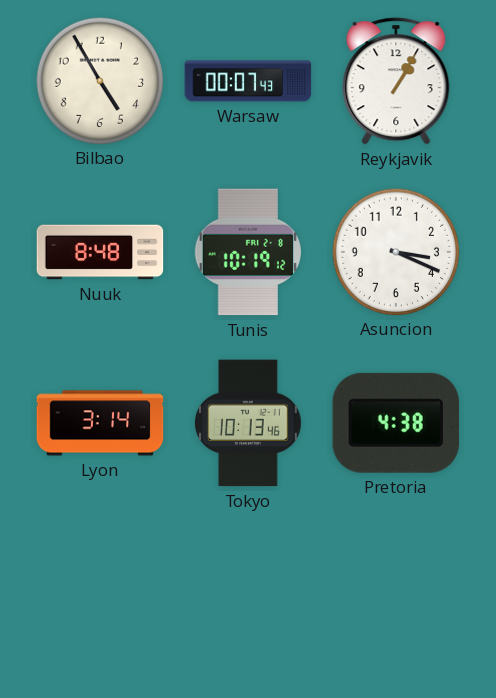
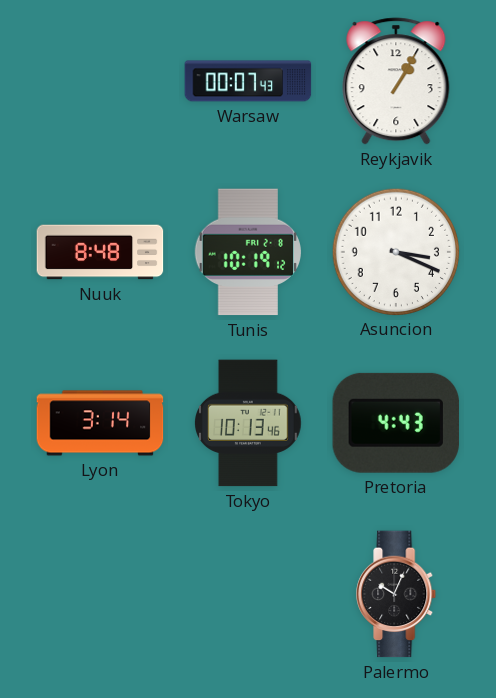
Bilbao: 4:55 -> none
Pretoria: 4:38 -> 4:43
Palermo: none -> 10:04
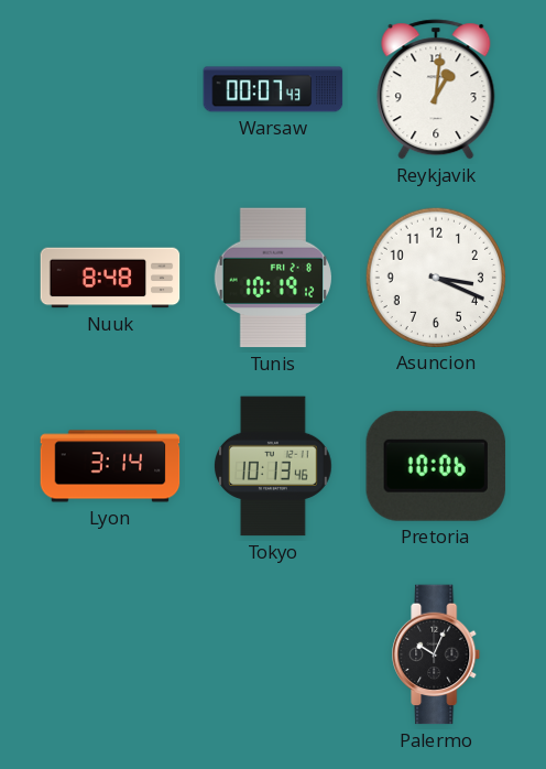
Reykjavik: 1:05 -> 1:01
Pretoria: 4:43 -> 10:06
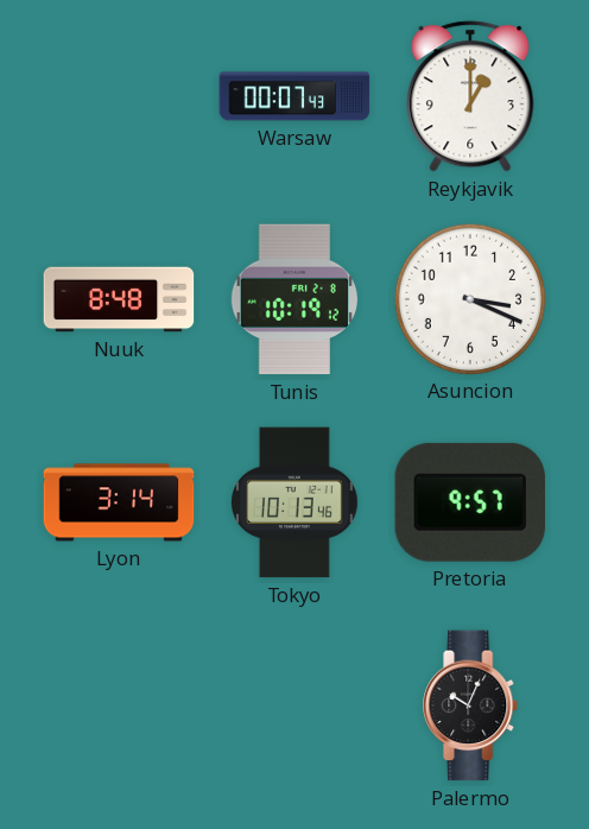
Reykjavik: 1:01 -> 1:00
Pretoria: 10:06 -> 9:57
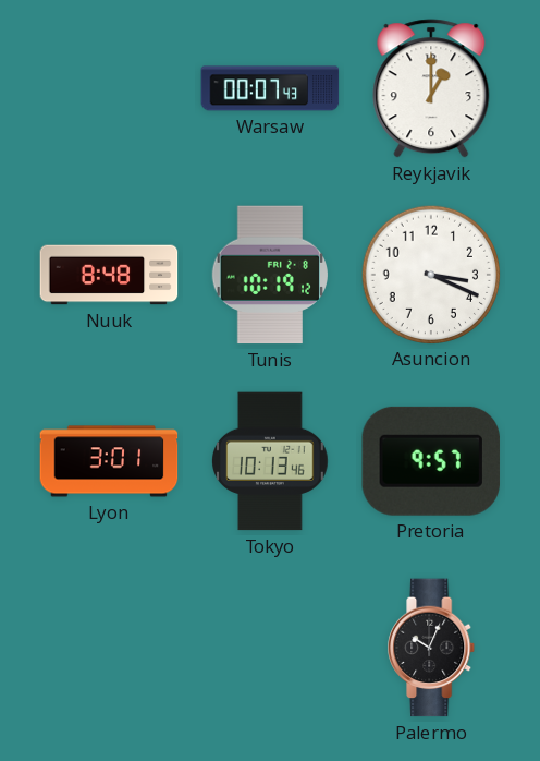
Lyon: 3:14 -> 3:01
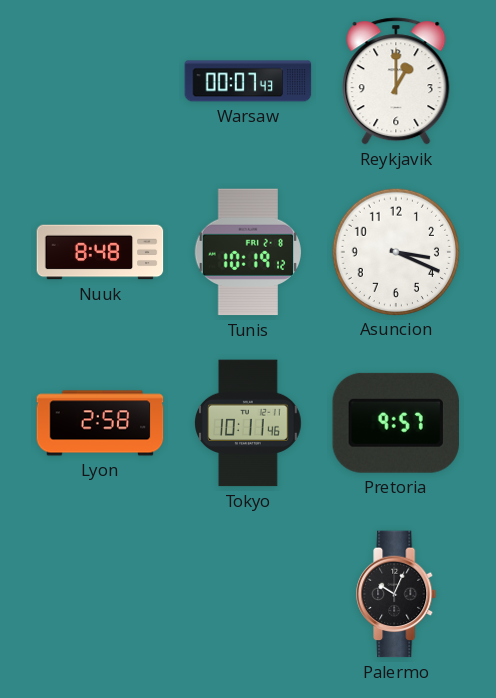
Lyon: 3:01 -> 2:58
Tokyo: 10:13 -> 10:11
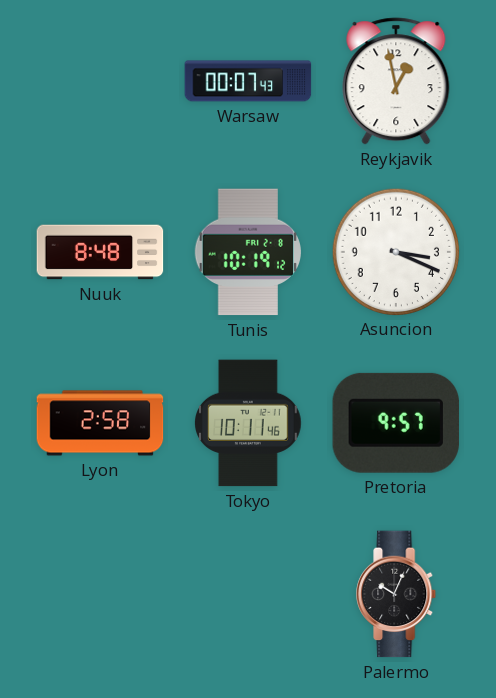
Reykjavik: 1:00 -> 12:58
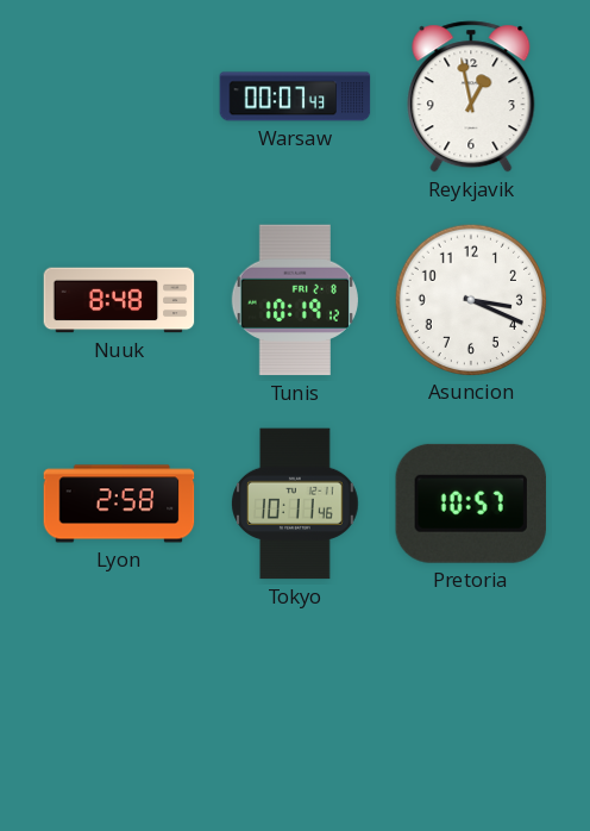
Pretoria: 9:57 -> 10:57
Palermo: 10:04 -> none
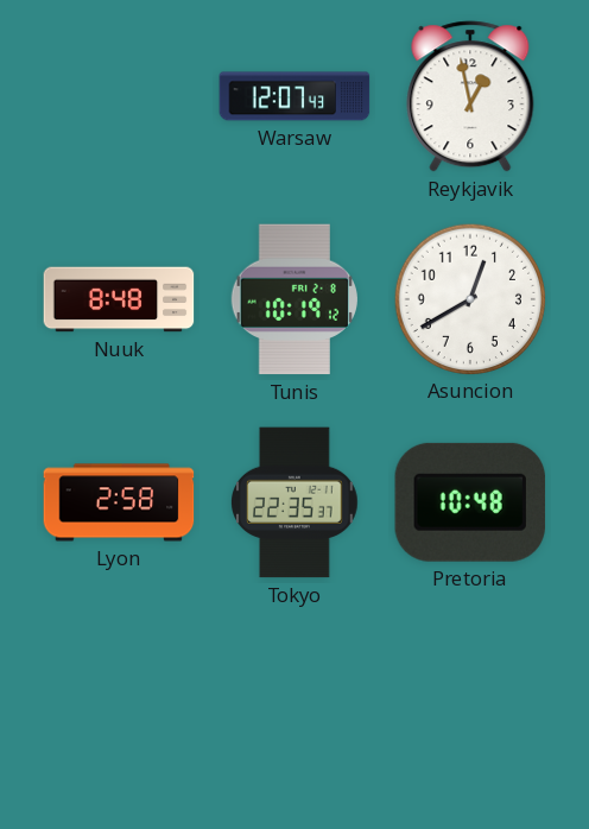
Warsaw: 00:07 -> 12:07
Asuncion: 3:19 -> 12:40
Tokyo: 10:11 -> 22:35
Pretoria: 10:57 -> 10:48
